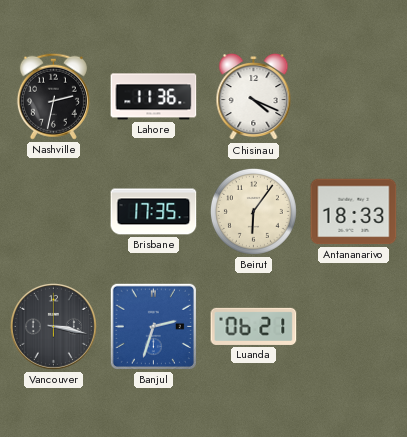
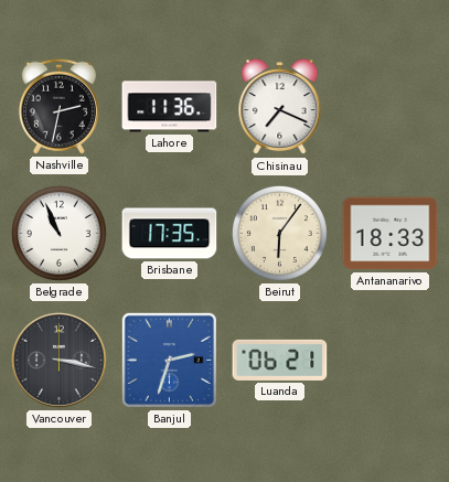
Chisinau: 4:19 -> 7:19
Belgrade: none -> 10:56
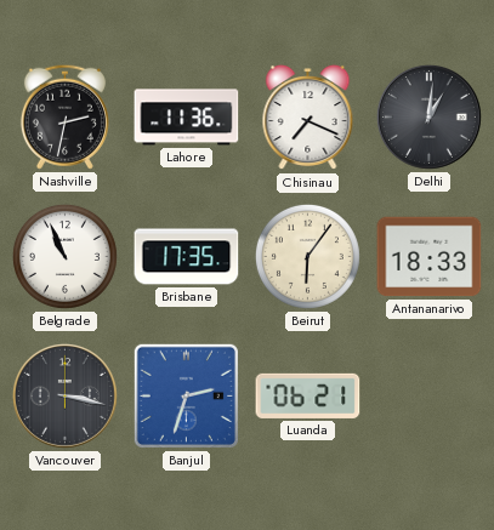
Delhi: none -> 1:01
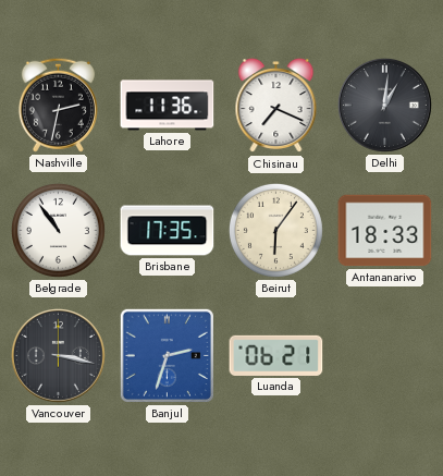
Belgrade: 10:56 -> 10:54
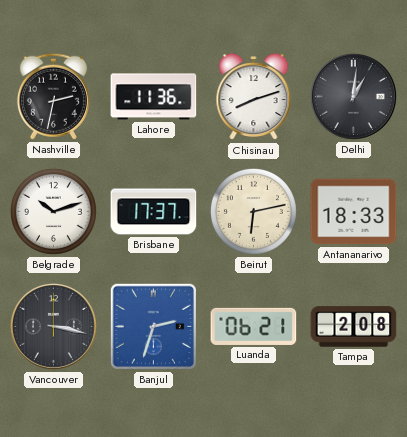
Chisinau: 7:19 -> 8:12
Belgrade: 10:54 -> 10:12
Brisbane: 17:35 -> 17:37
Beirut: 6:06 -> 6:13
Tampa: none -> 2:08
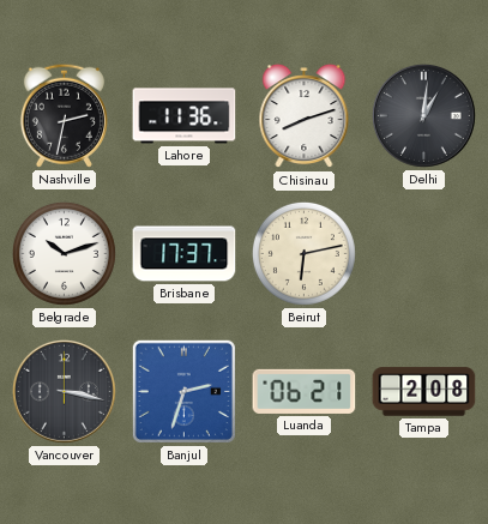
Antananarivo: 18:33 -> none
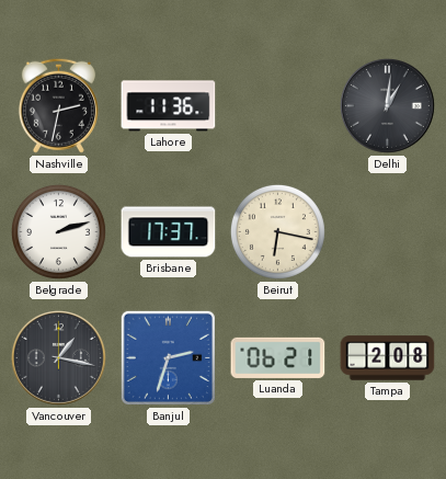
Chisinau: 8:12 -> none
Belgrade: 10:12 -> 2:12
Beirut: 6:13 -> 6:17
Vancouver: 3:17 -> 1:17
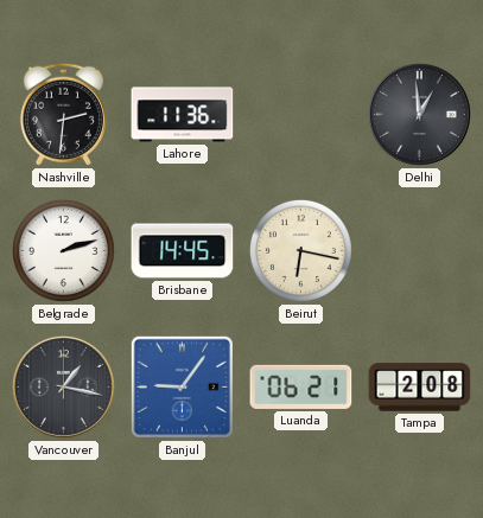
Nashville: 2:32 -> 2:31
Delhi: 1:01 -> 12:59
Brisbane: 17:37 -> 14:45
Banjul: 2:33 -> 9:06
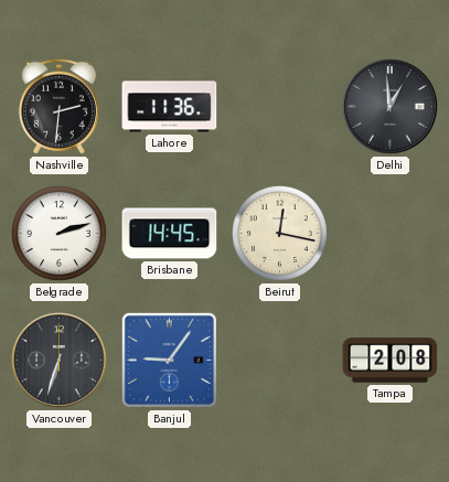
Beirut: 6:17 -> 12:17
Vancouver: 1:17 -> 6:33
Luanda: 06:21 -> none
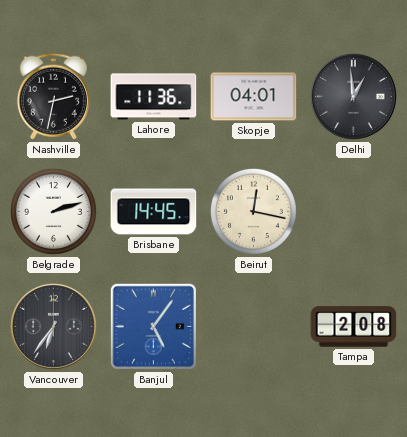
Nashville: 2:31 -> 2:32
Skopje: none -> 04:01
Vancouver: 6:33 -> 6:36
Banjul: 9:06 -> 5:06
